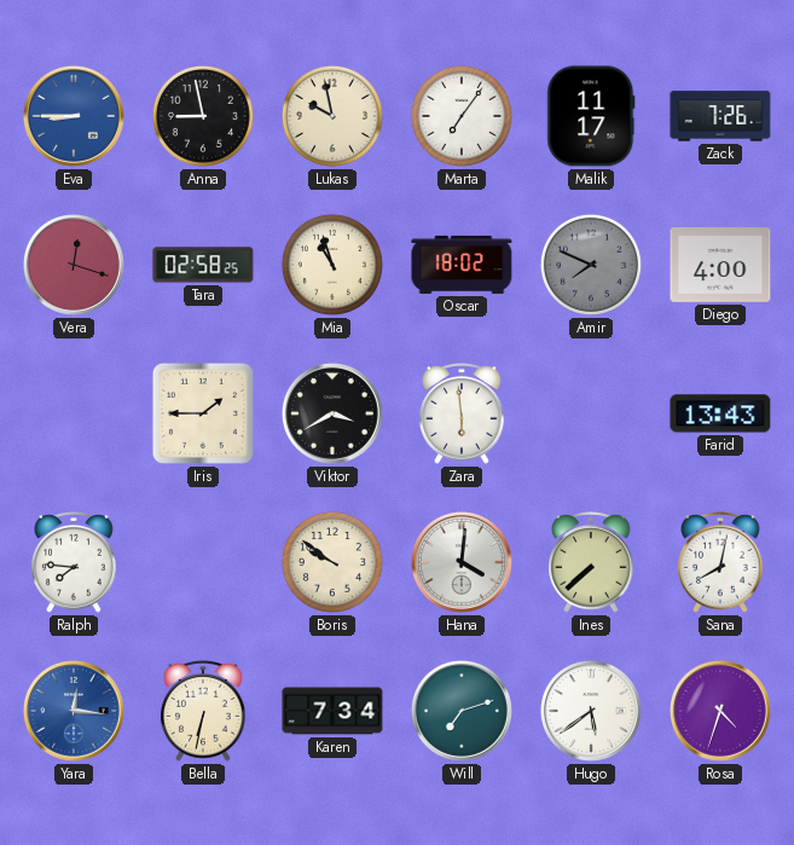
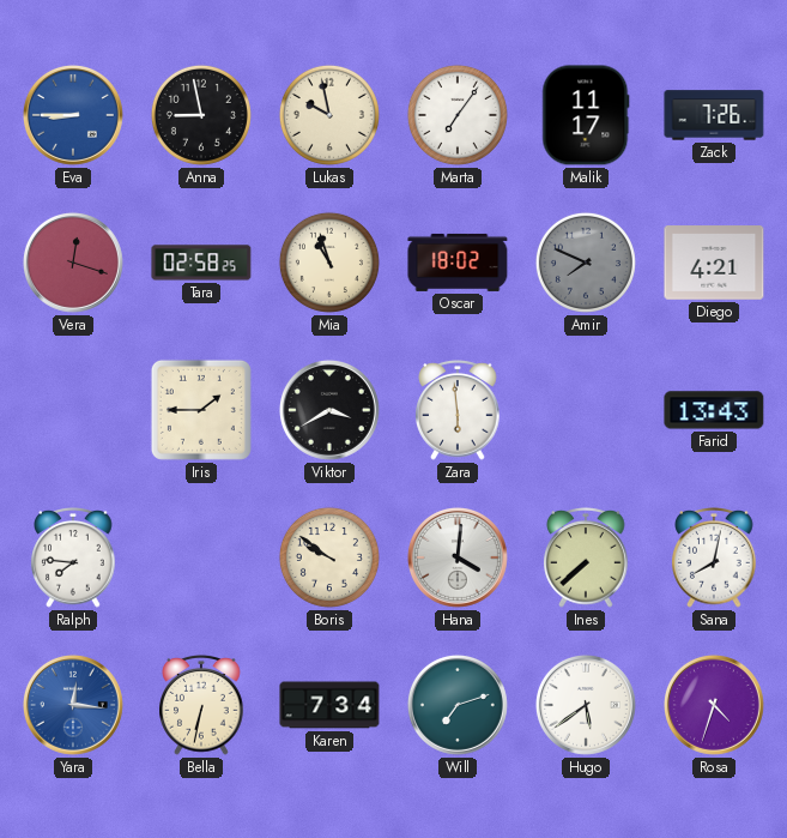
Diego: 4:00 -> 4:21
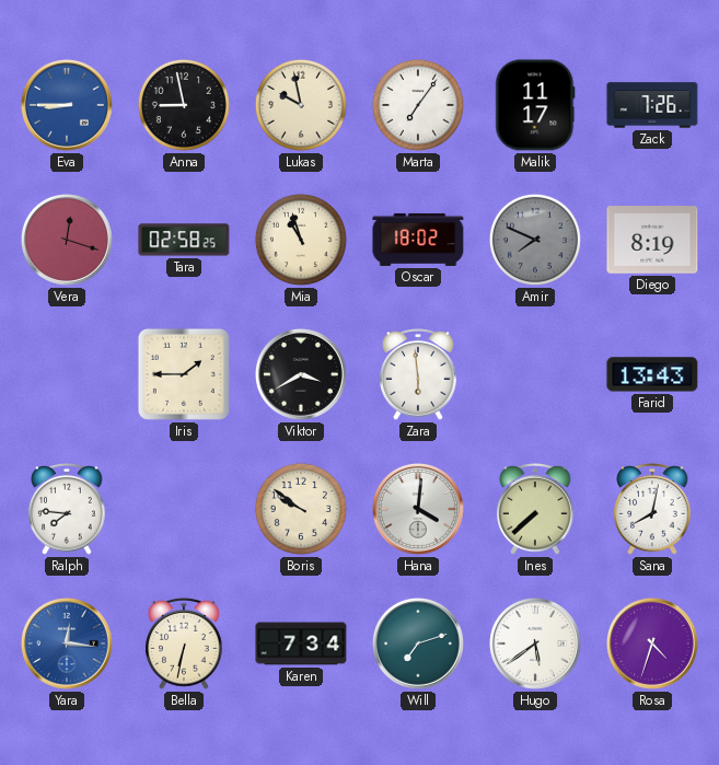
Diego: 4:21 -> 8:19
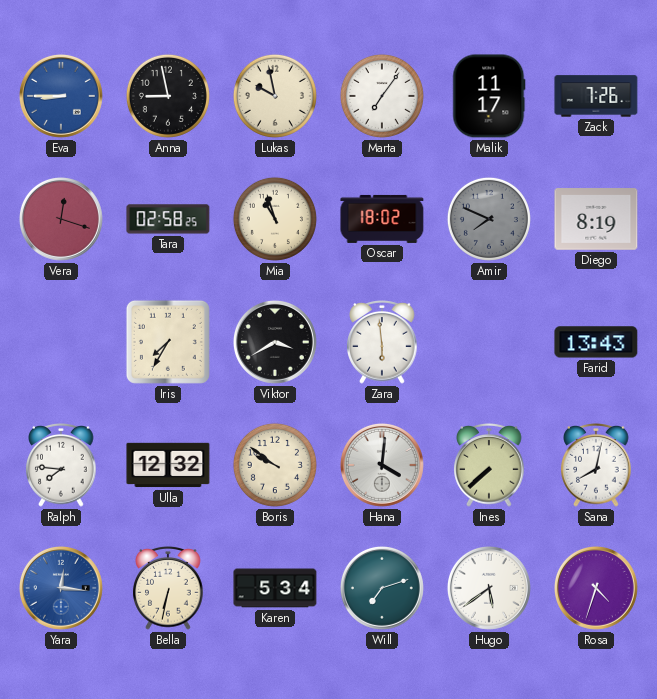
Iris: 1:45 -> 7:35
Ulla: none -> 12:32
Karen: 7:34 -> 5:34
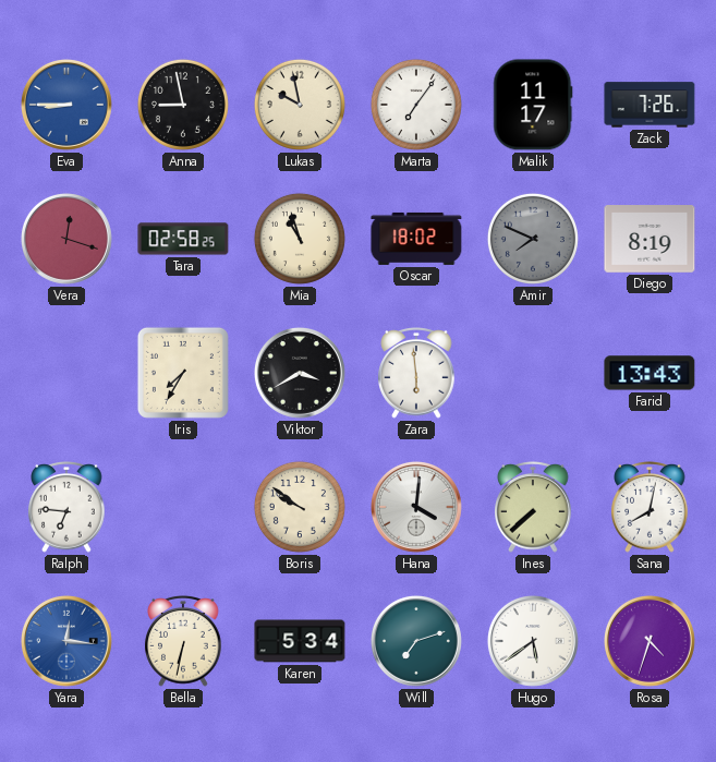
Ralph: 7:46 -> 6:46
Ulla: 12:32 -> none
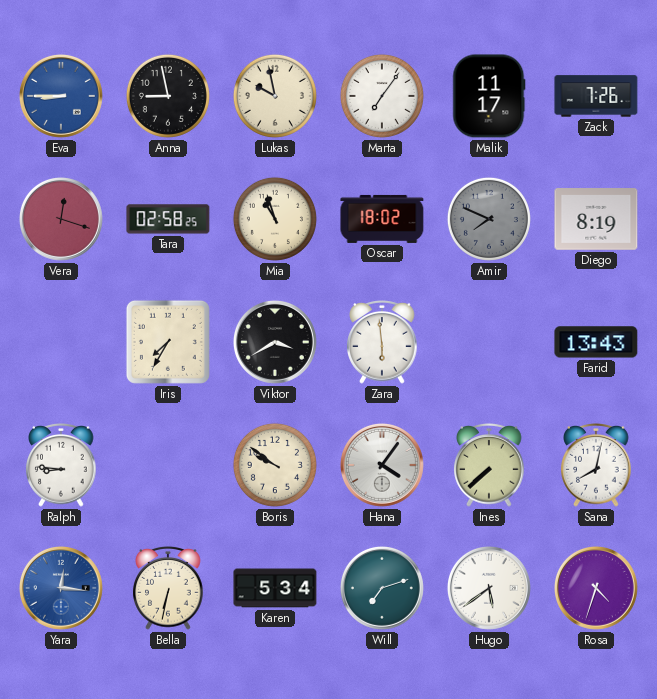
Ralph: 6:46 -> 8:46
Hana: 4:01 -> 4:06
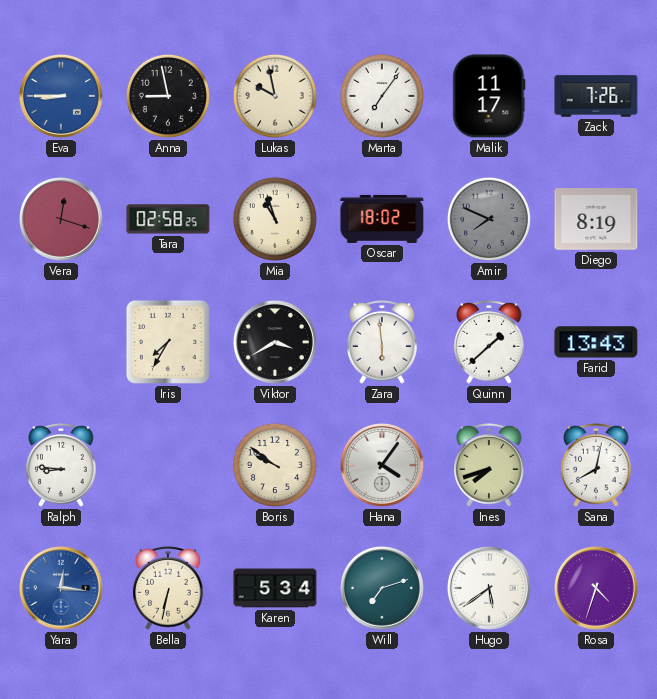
Quinn: none -> 1:38
Ines: 7:38 -> 7:42
